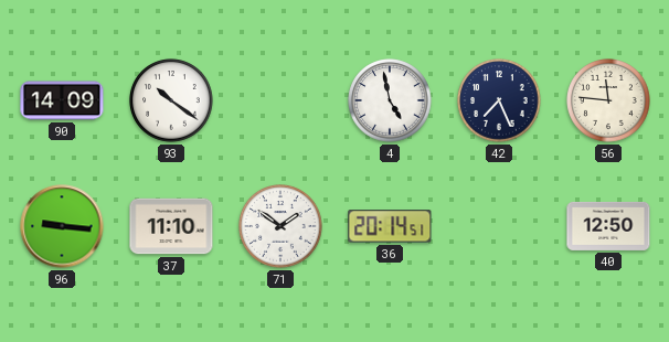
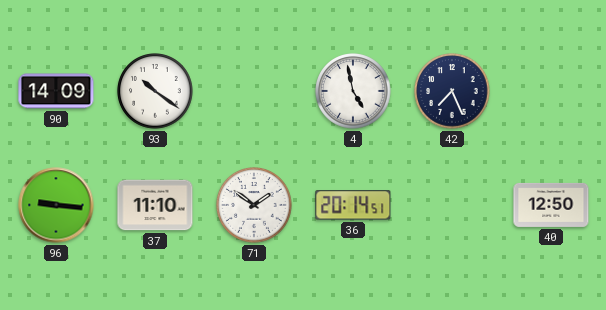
56: 11:46 -> none
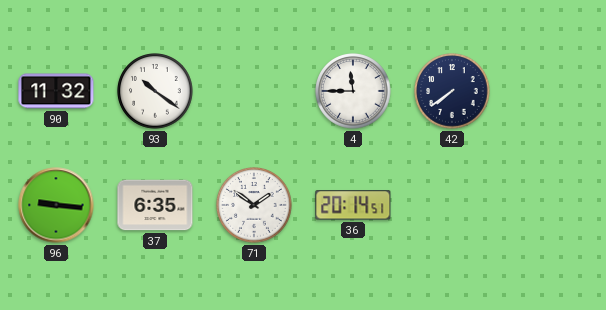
90: 14:09 -> 11:32
4: 4:58 -> 11:45
42: 7:26 -> 7:39
37: 11:10 -> 6:35
40: 12:50 -> none
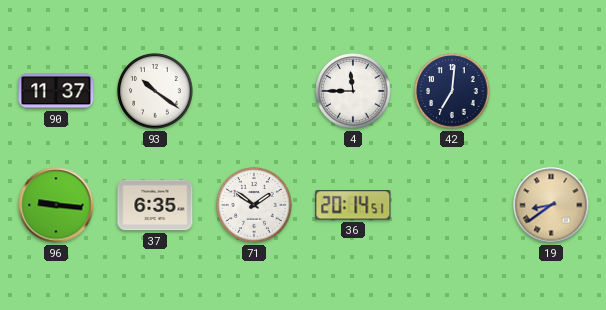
90: 11:32 -> 11:37
42: 7:39 -> 7:01
19: none -> 8:39
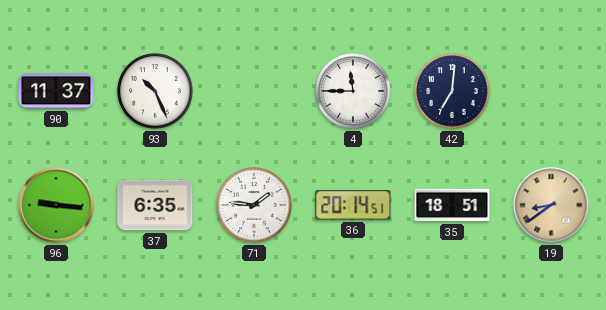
93: 10:21 -> 10:26
71: 1:51 -> 1:46
35: none -> 18:51
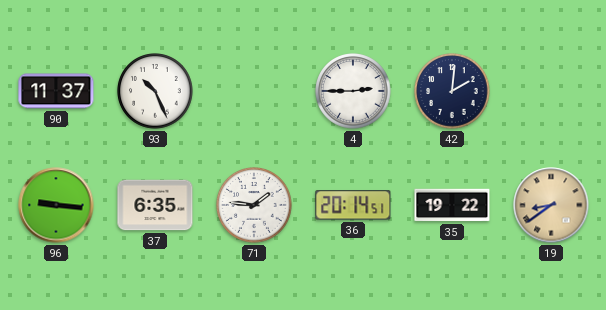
4: 11:45 -> 2:45
42: 7:01 -> 2:01
35: 18:51 -> 19:22
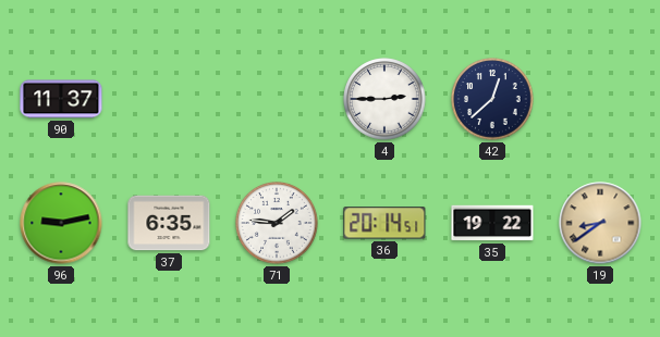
93: 10:26 -> none
42: 2:01 -> 12:38
96: 9:16 -> 9:13
